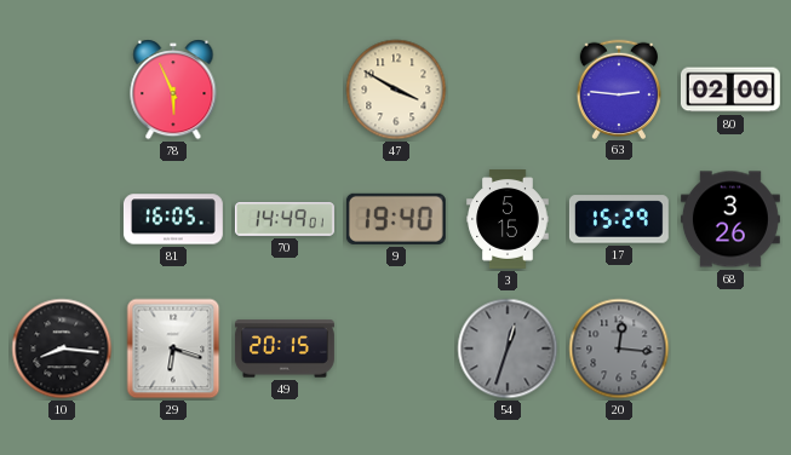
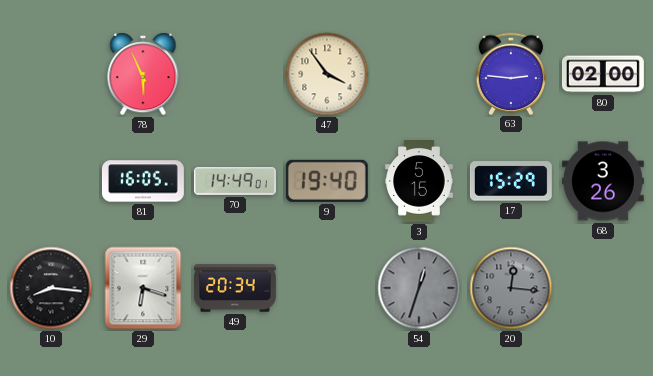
47: 3:50 -> 3:54
49: 20:15 -> 20:34
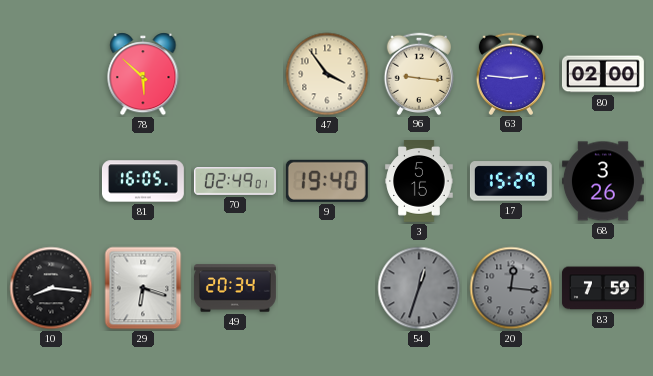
78: 5:56 -> 5:52
96: none -> 9:16
70: 14:49 -> 02:49
83: none -> 7:59
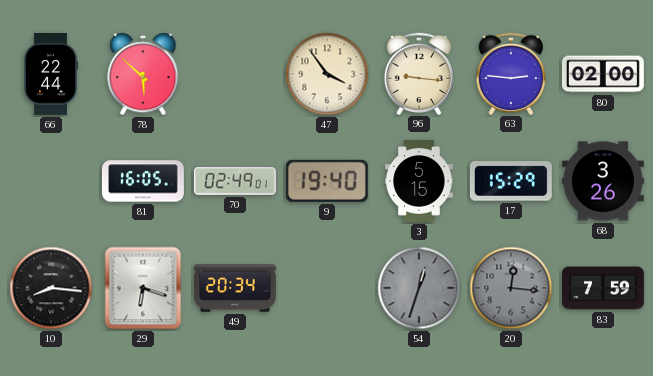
66: none -> 22:44
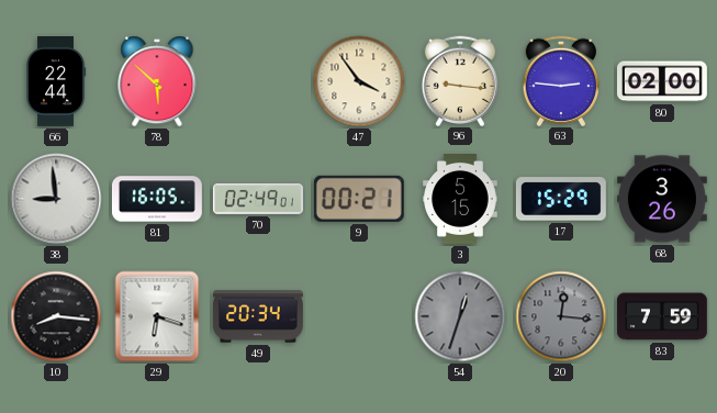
38: none -> 8:59
9: 19:40 -> 00:21
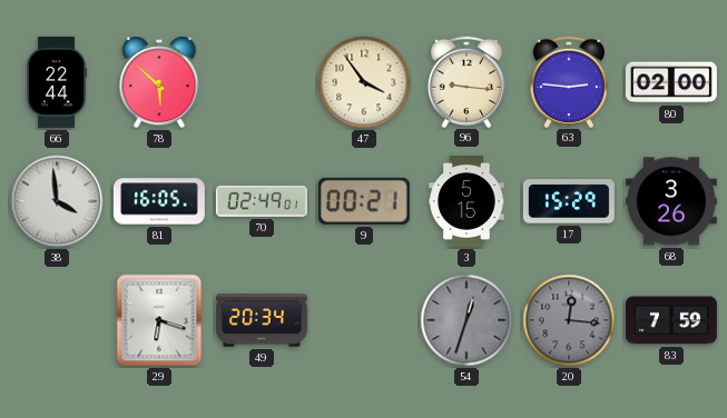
38: 8:59 -> 3:59
10: 8:16 -> none
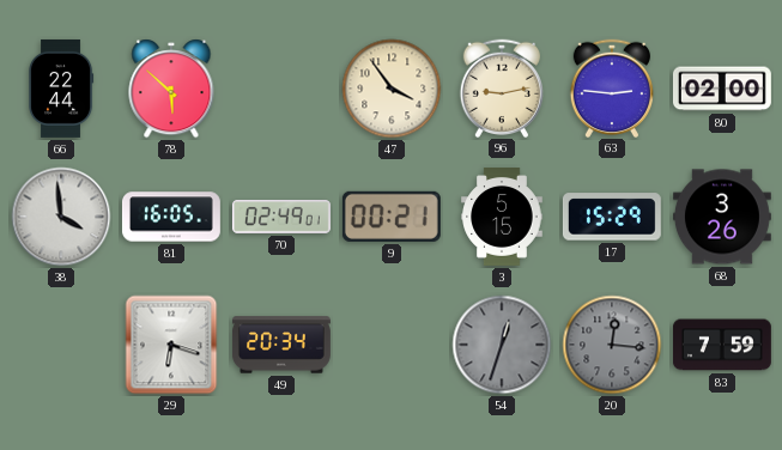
96: 9:16 -> 9:13
